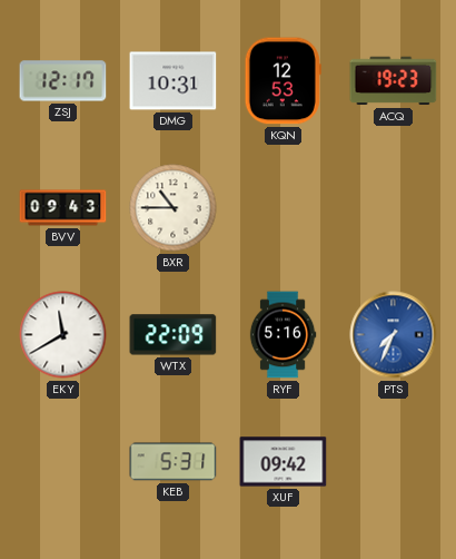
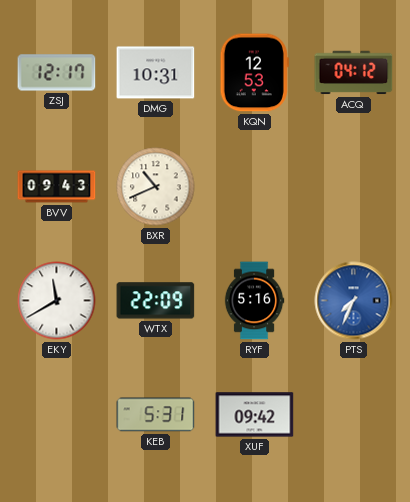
ACQ: 19:23 -> 04:12
BXR: 10:45 -> 10:41
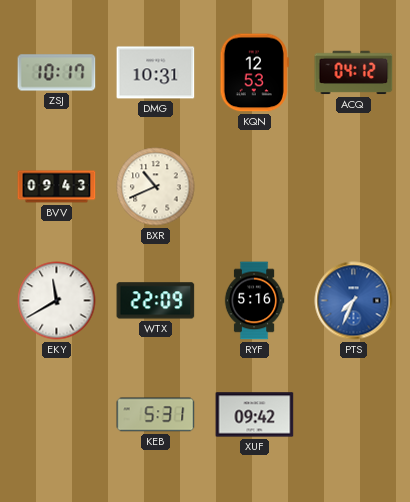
ZSJ: 12:17 -> 10:17
